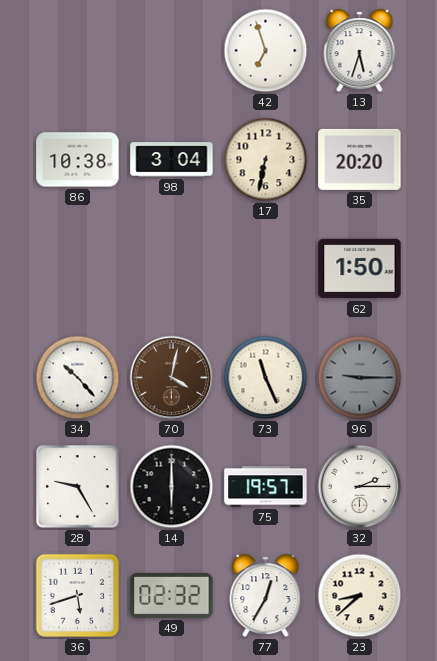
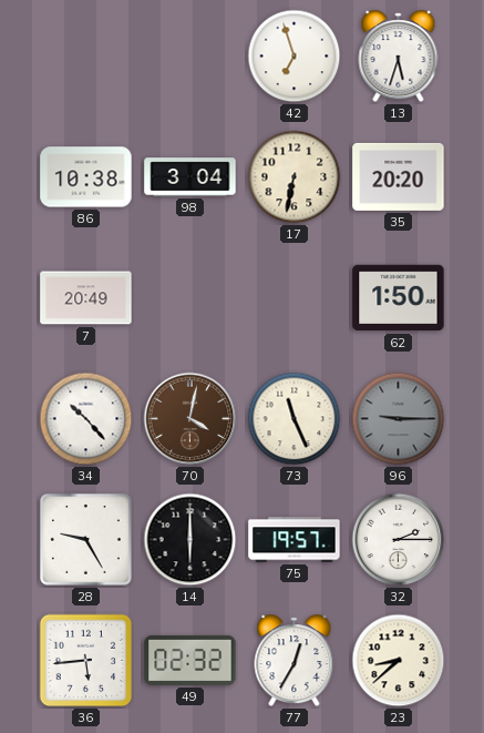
7: none -> 20:49
36: 5:42 -> 5:44
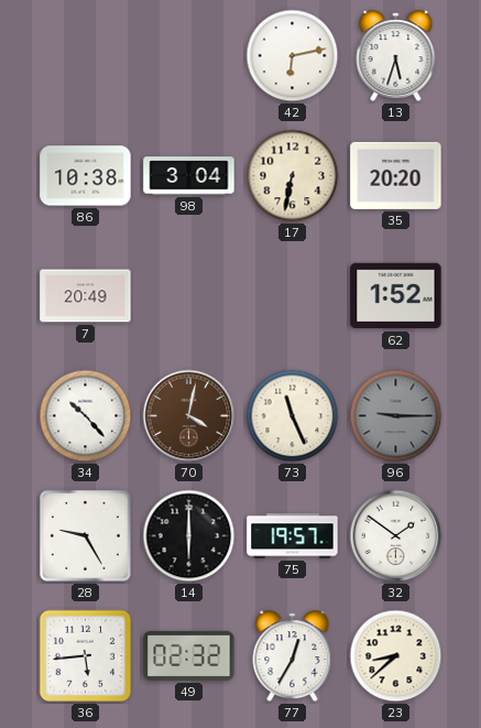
42: 6:57 -> 6:13
62: 1:50 -> 1:52
32: 2:15 -> 1:51
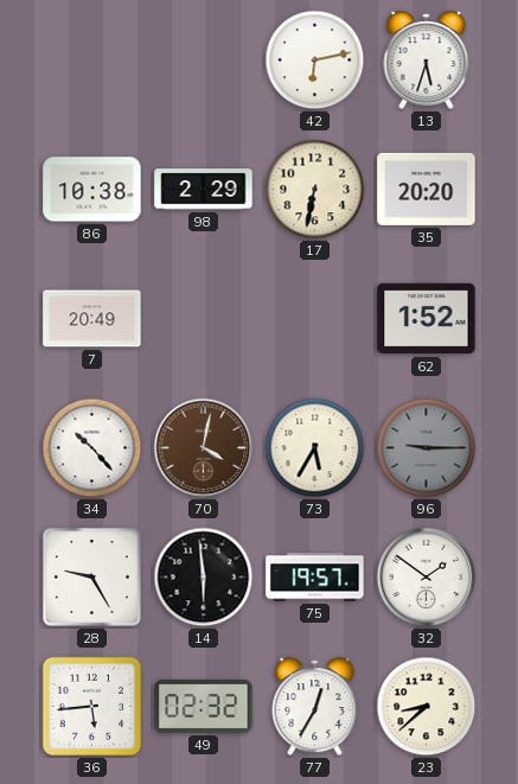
98: 3:04 -> 2:29
73: 11:26 -> 5:35
14: 6:00 -> 5:59
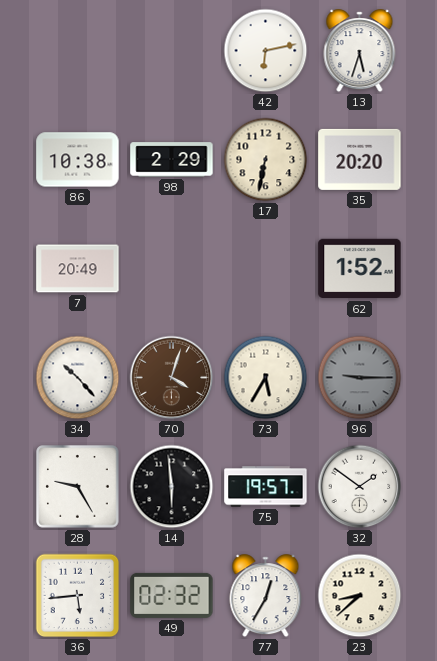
70: 4:02 -> 4:03
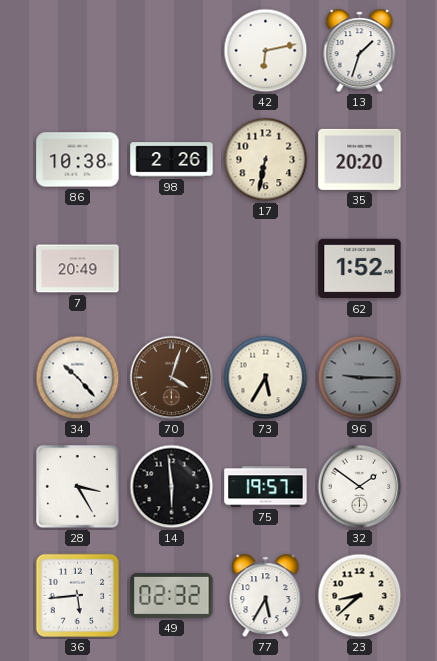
13: 5:33 -> 1:33
98: 2:29 -> 2:26
28: 9:25 -> 3:25
77: 12:35 -> 5:35
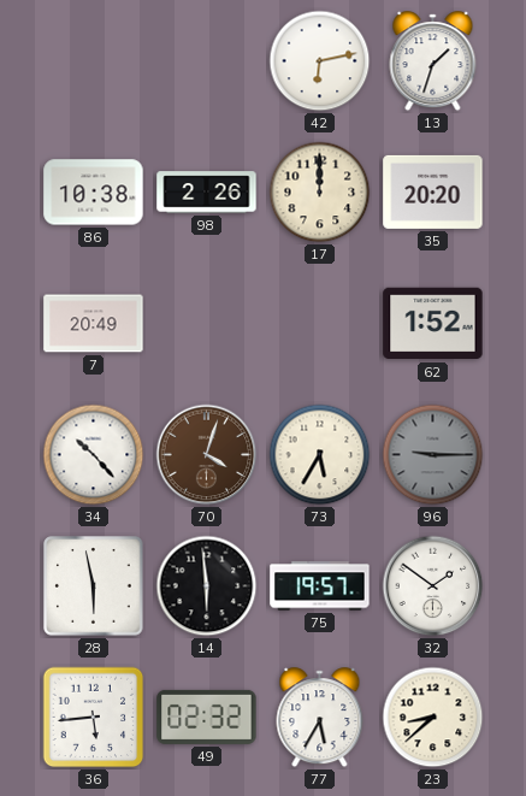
17: 6:32 -> 12:00
28: 3:25 -> 5:58
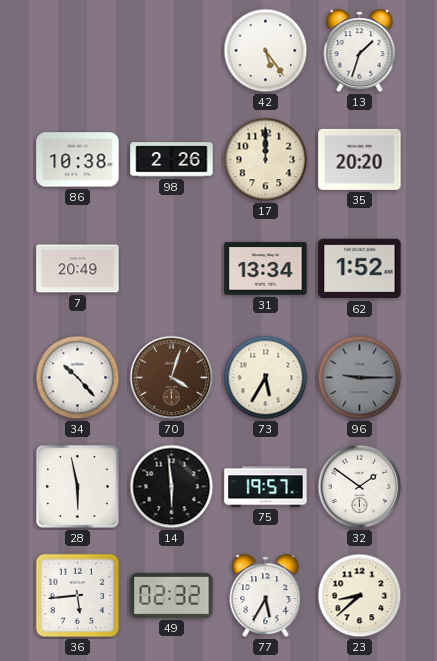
42: 6:13 -> 5:24
31: none -> 13:34
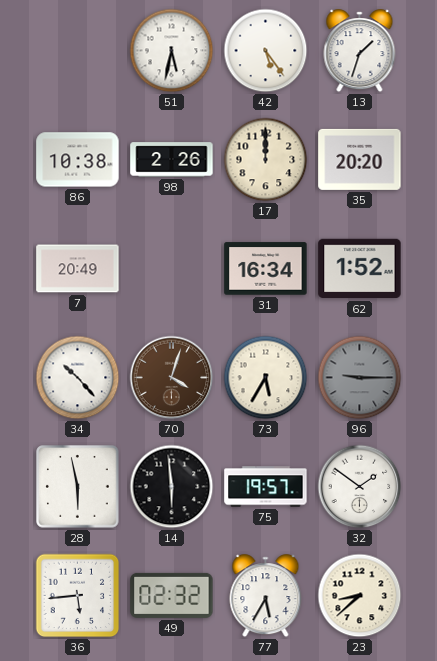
51: none -> 5:32
31: 13:34 -> 16:34
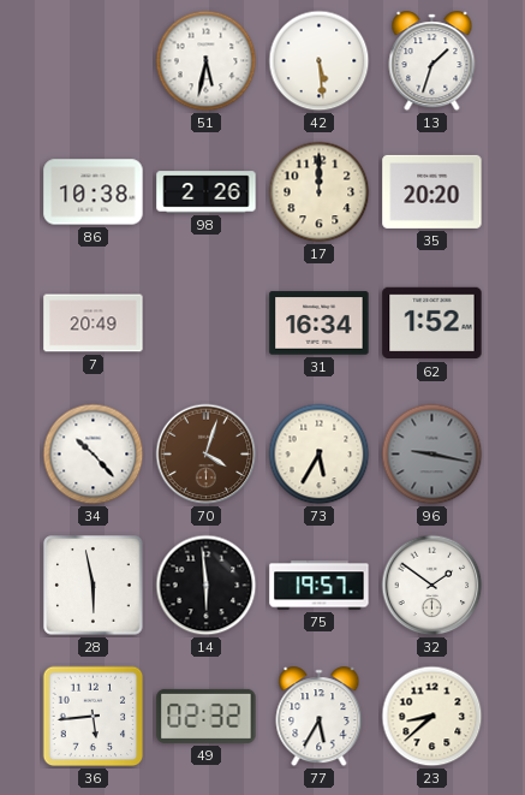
42: 5:24 -> 5:29
96: 9:15 -> 9:17
